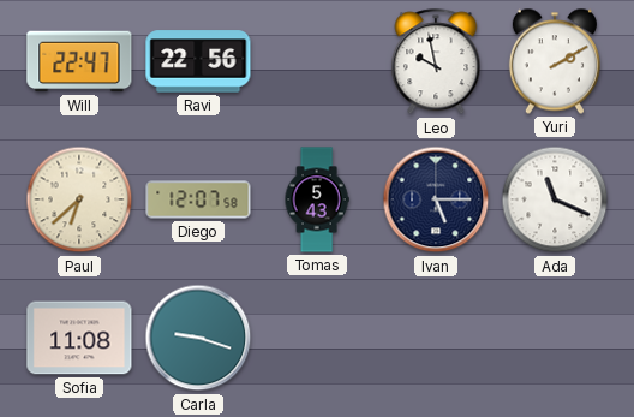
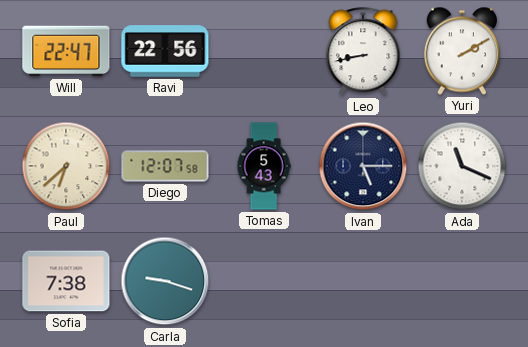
Leo: 9:58 -> 8:43
Sofia: 11:08 -> 7:38
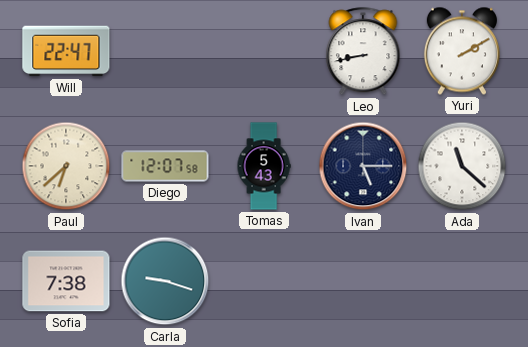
Ravi: 22:56 -> none
Ada: 11:19 -> 11:22
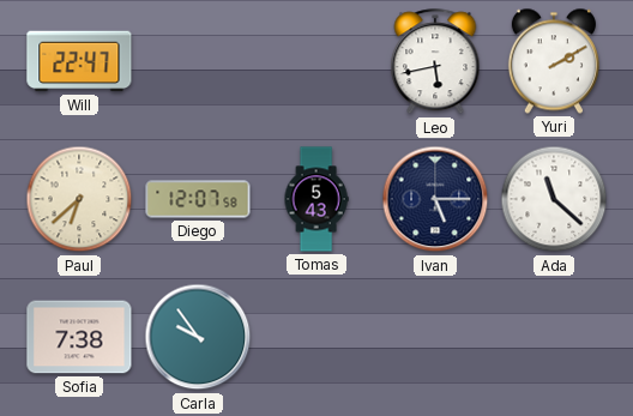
Leo: 8:43 -> 5:43
Carla: 9:18 -> 9:54
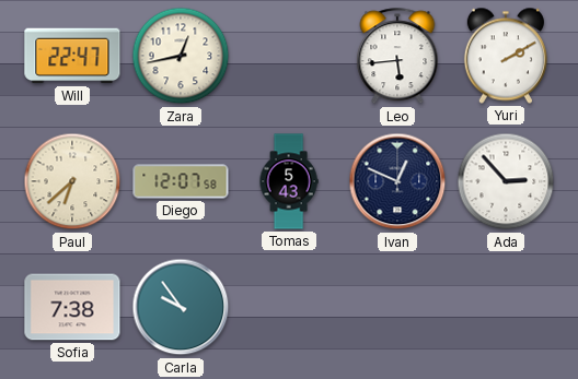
Zara: none -> 12:43
Leo: 5:43 -> 5:44
Ivan: 5:15 -> 12:49
Ada: 11:22 -> 2:53
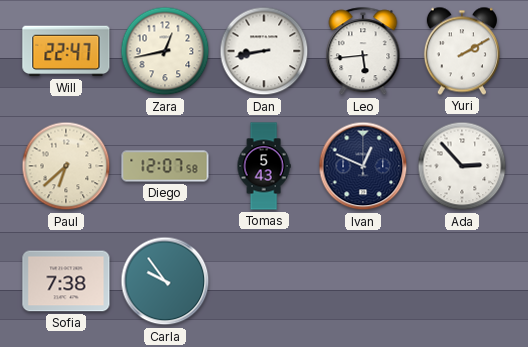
Dan: none -> 8:43
